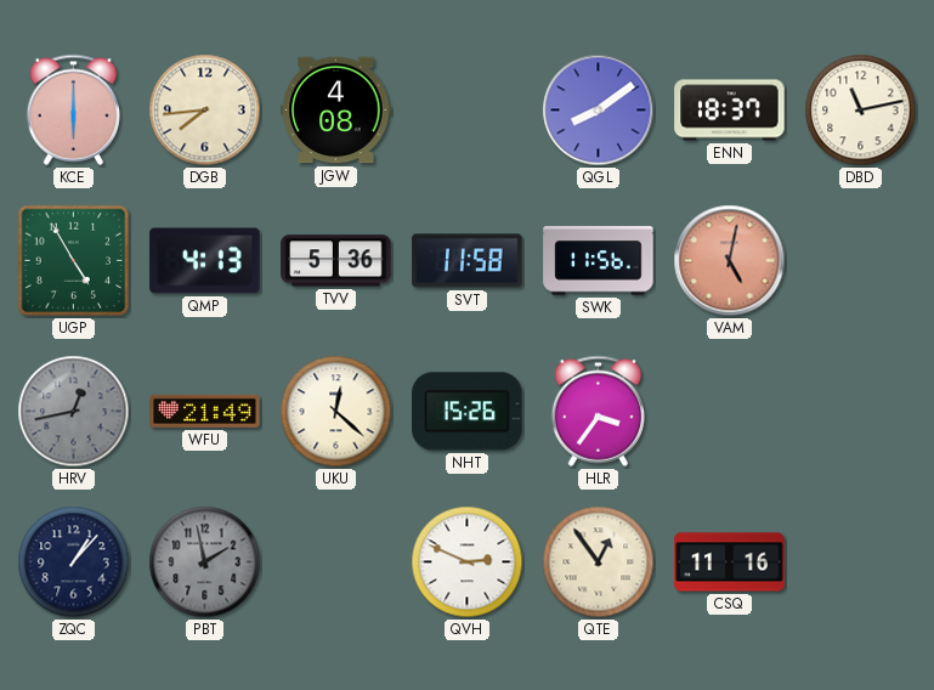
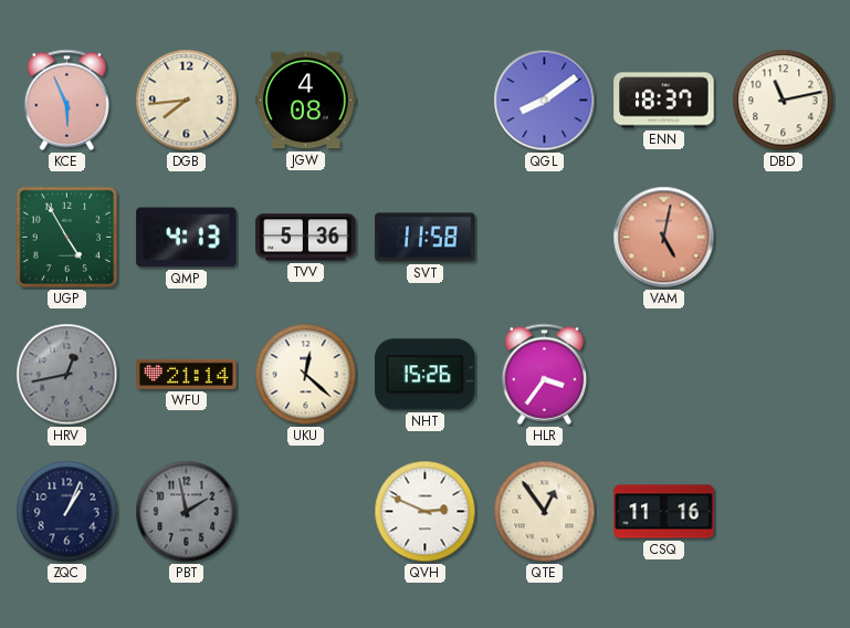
KCE: 6:00 -> 5:56
SWK: 11:56 -> none
WFU: 21:49 -> 21:14
ZQC: 1:07 -> 1:04
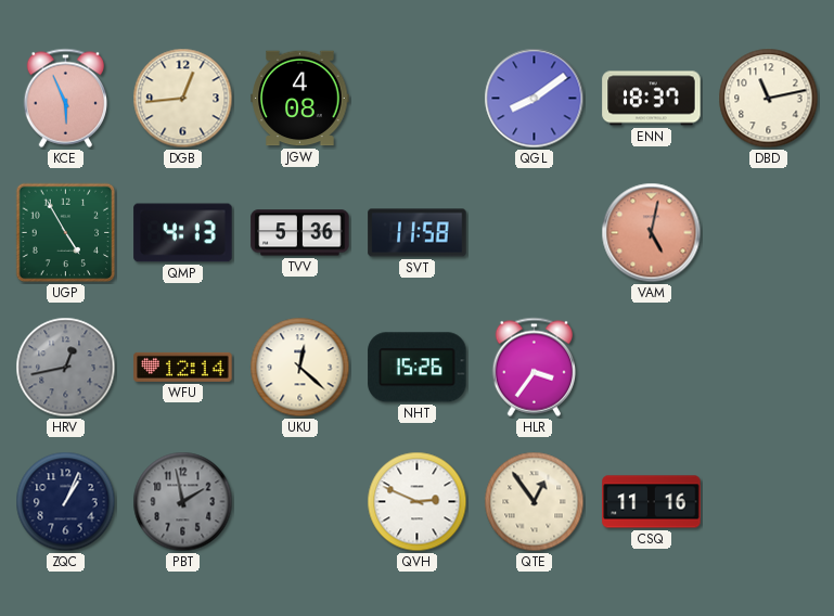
DGB: 7:44 -> 12:44
WFU: 21:14 -> 12:14
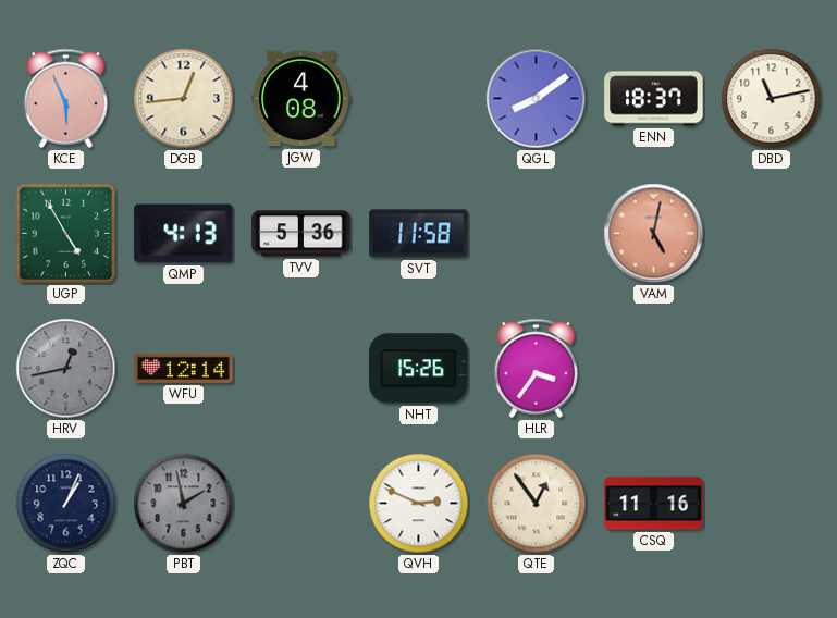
UKU: 12:22 -> none
